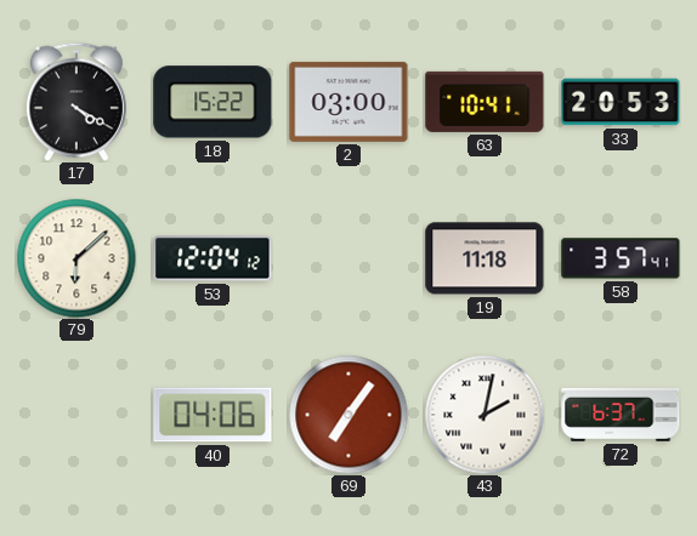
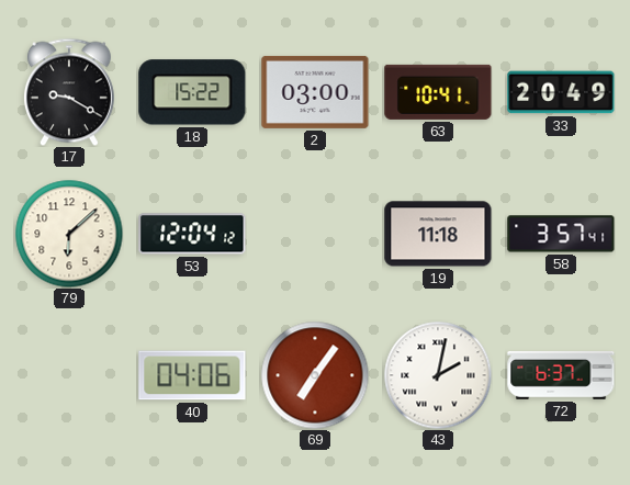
17: 4:20 -> 9:20
33: 20:53 -> 20:49
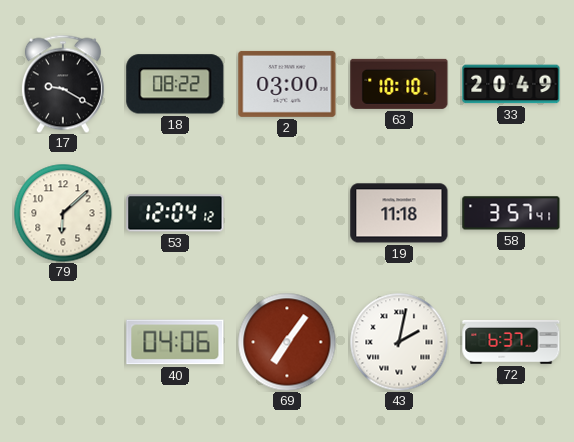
18: 15:22 -> 08:22
63: 10:41 -> 10:10
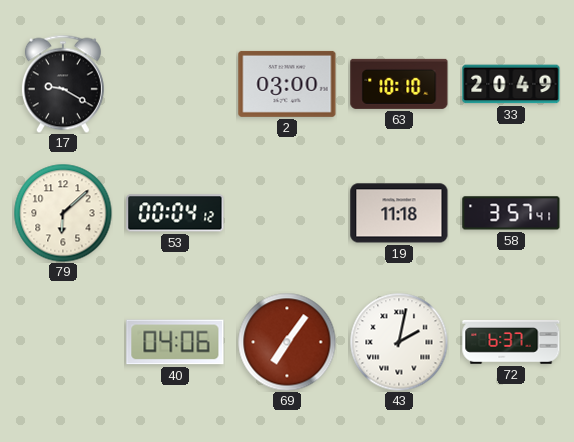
18: 08:22 -> none
53: 12:04 -> 00:04
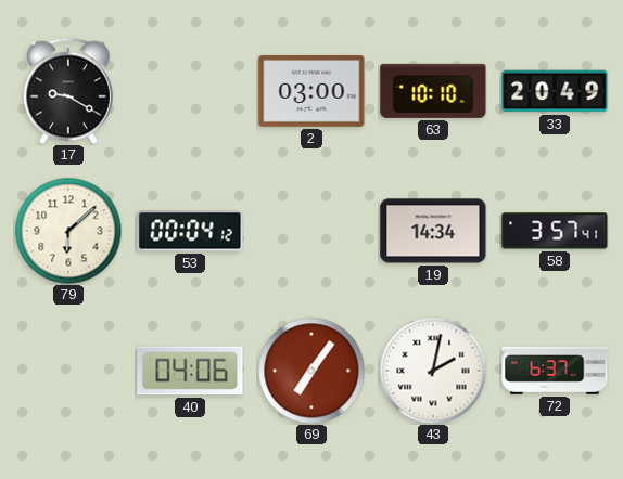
19: 11:18 -> 14:34
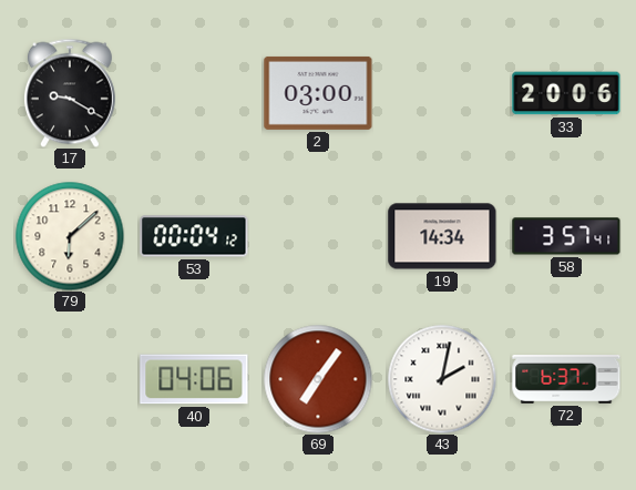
63: 10:10 -> none
33: 20:49 -> 20:06
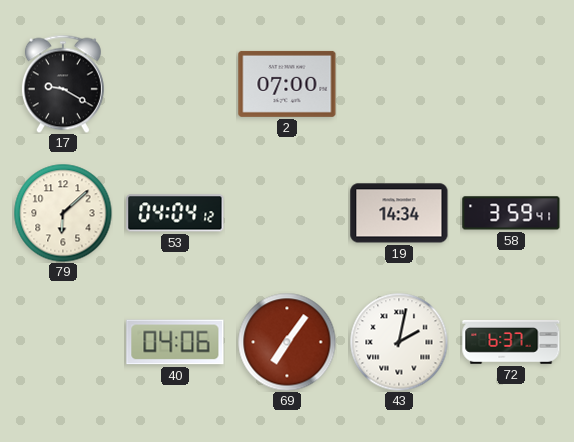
2: 03:00 -> 07:00
33: 20:06 -> none
53: 00:04 -> 04:04
58: 3:57 -> 3:59
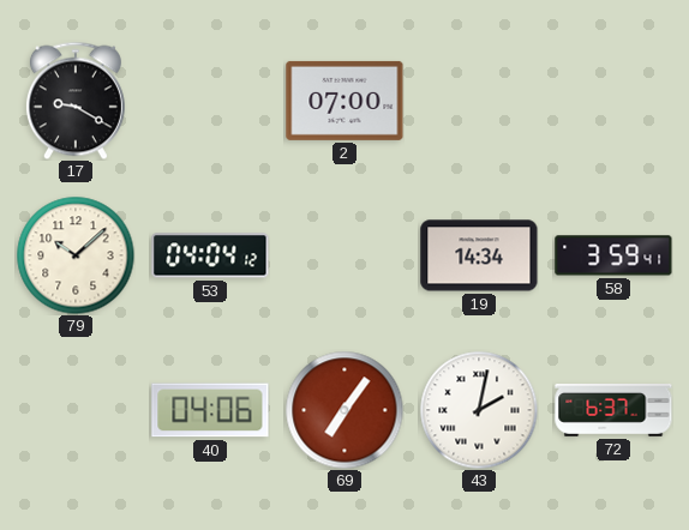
79: 6:08 -> 10:08
